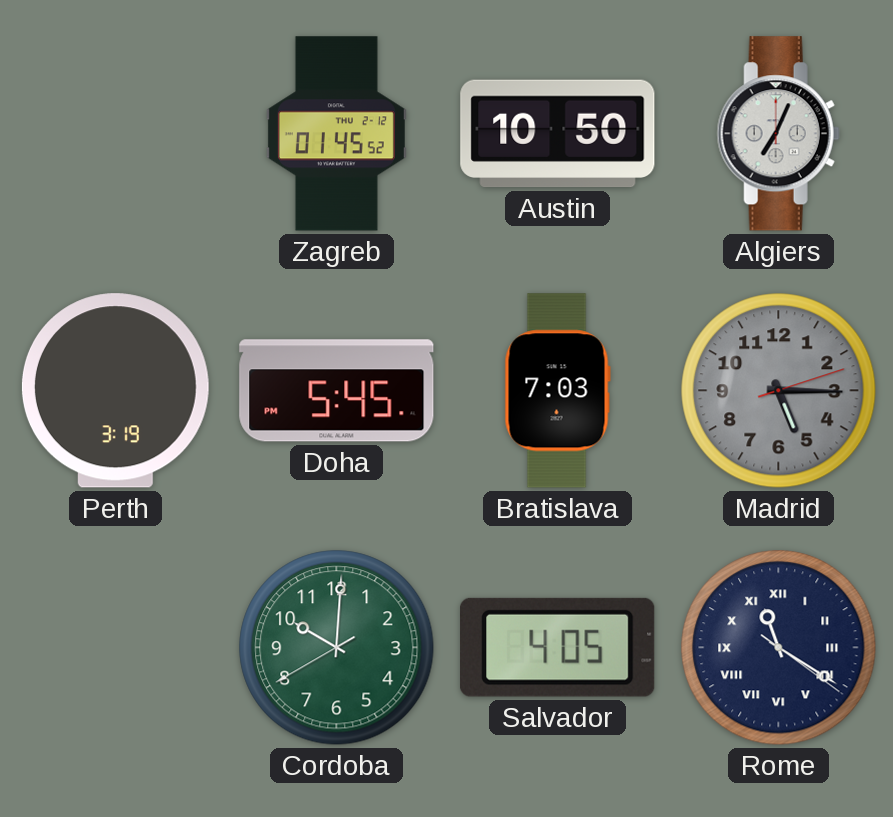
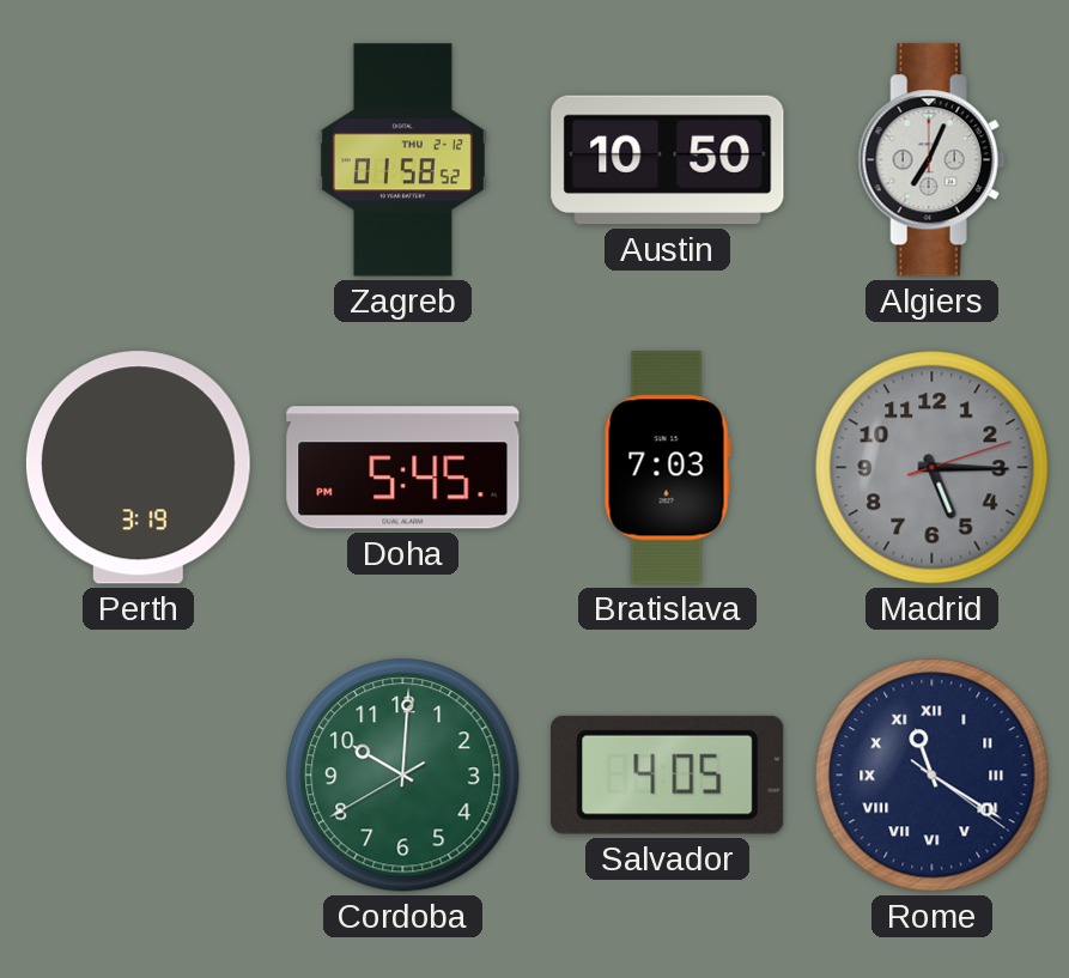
Zagreb: 01:45 -> 01:58
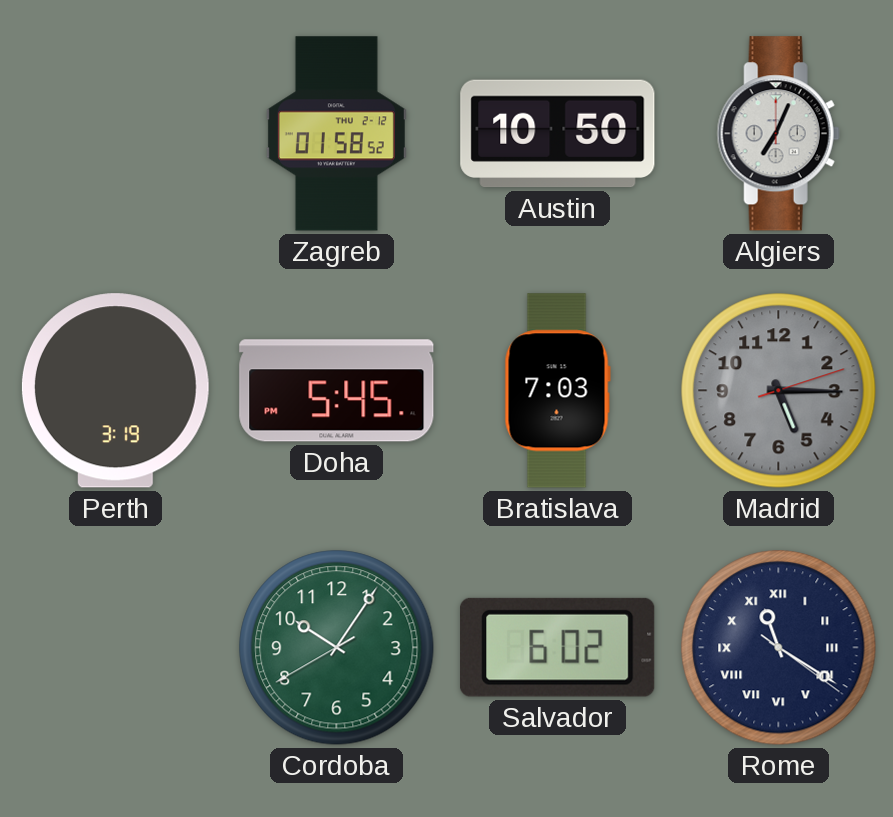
Cordoba: 10:00 -> 10:05
Salvador: 4:05 -> 6:02
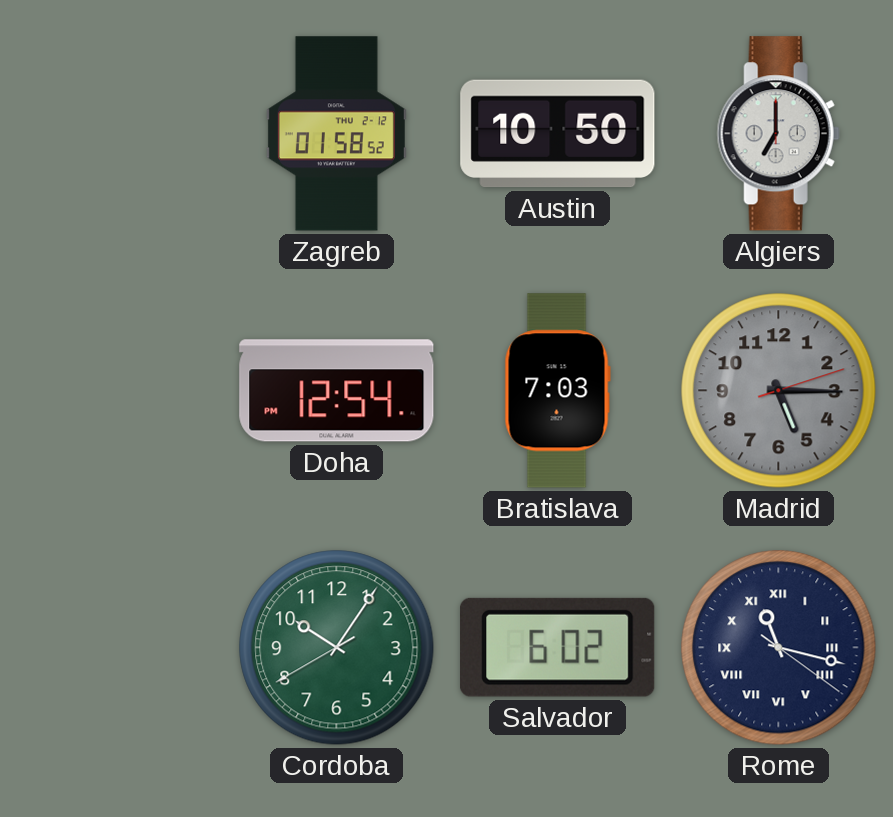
Algiers: 7:04 -> 7:00
Perth: 3:19 -> none
Doha: 5:45 -> 12:54
Rome: 11:20 -> 11:17
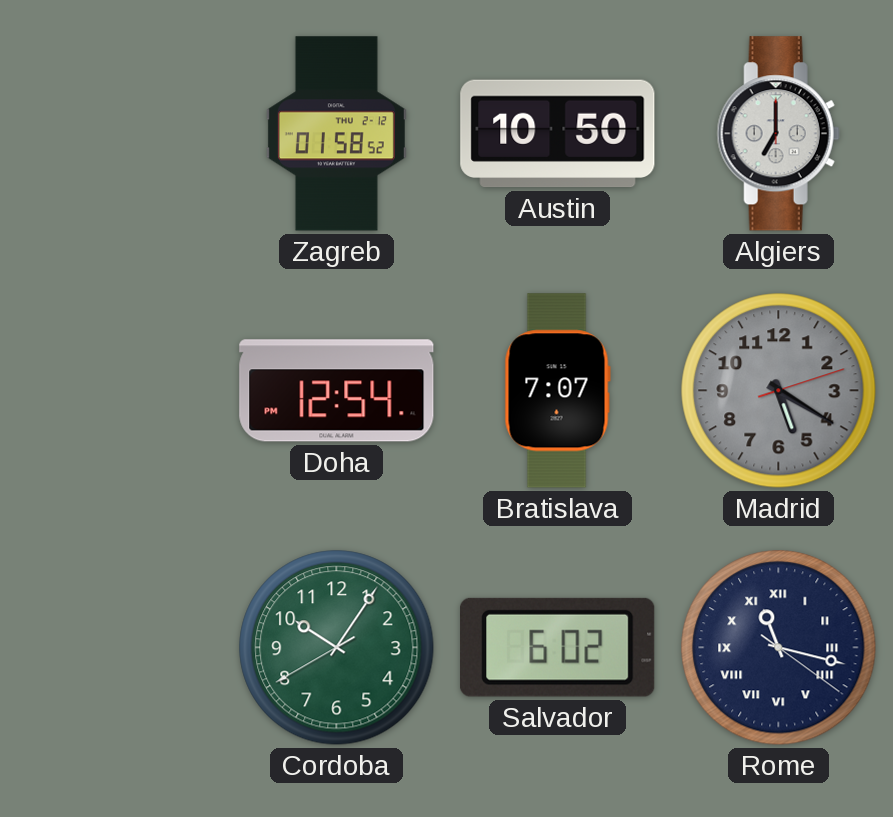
Bratislava: 7:03 -> 7:07
Madrid: 5:15 -> 5:20
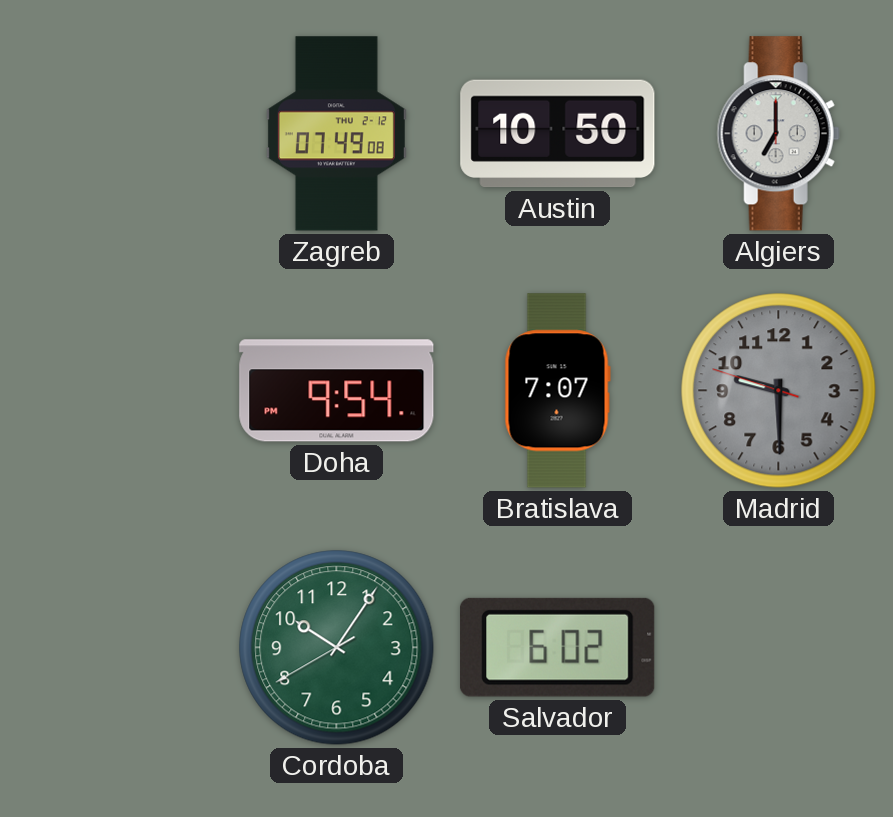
Zagreb: 01:58 -> 07:49
Doha: 12:54 -> 9:54
Madrid: 5:20 -> 9:29
Rome: 11:17 -> none
